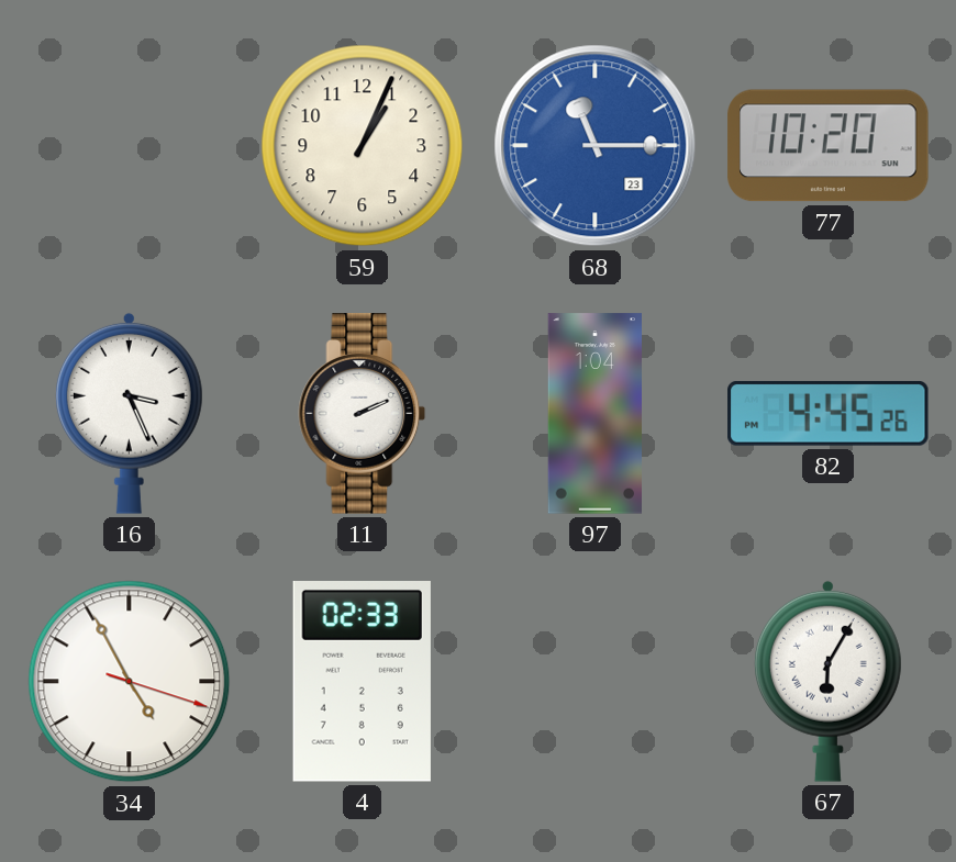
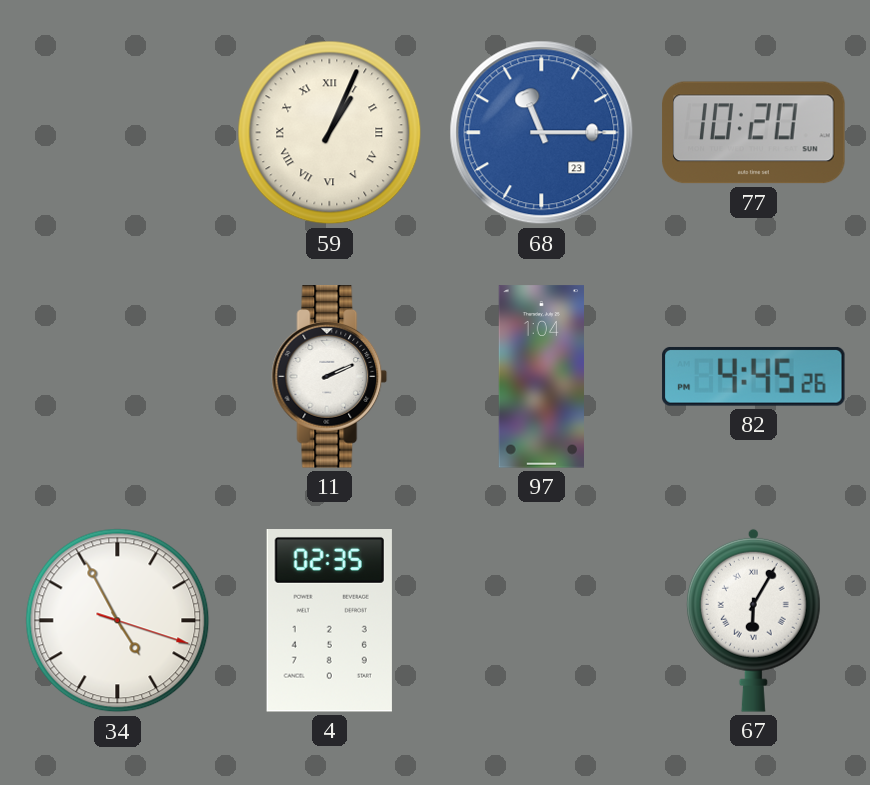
59 numerals: Arabic -> Roman
16: 3:26 -> none
4: 02:33 -> 02:35
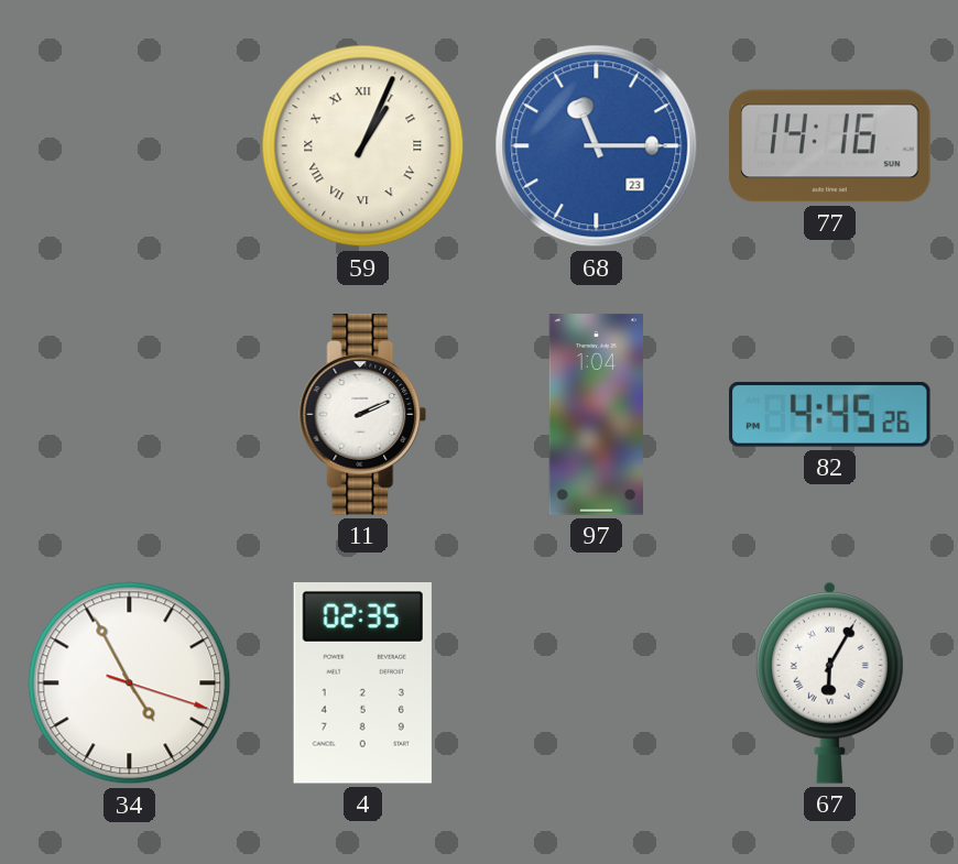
77: 10:20 -> 14:16
